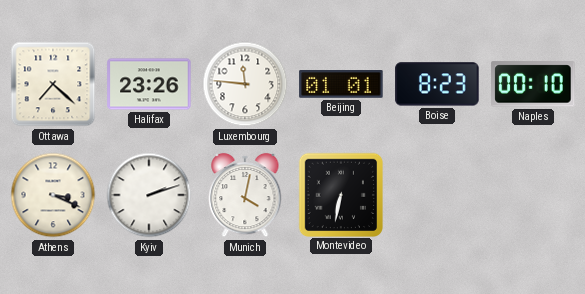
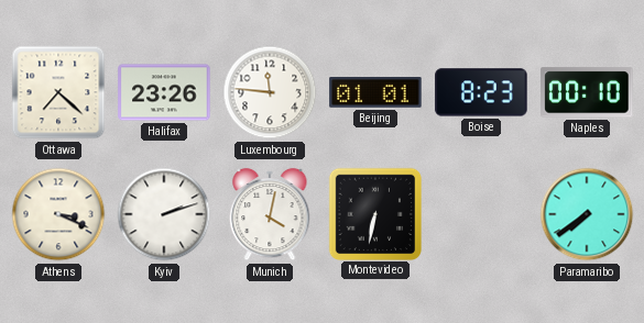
Paramaribo: none -> 7:39
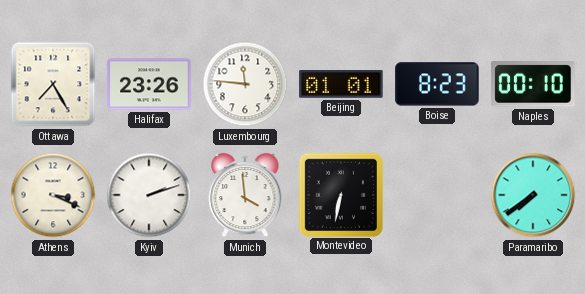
Ottawa: 7:22 -> 7:25
Munich: 4:02 -> 3:59
